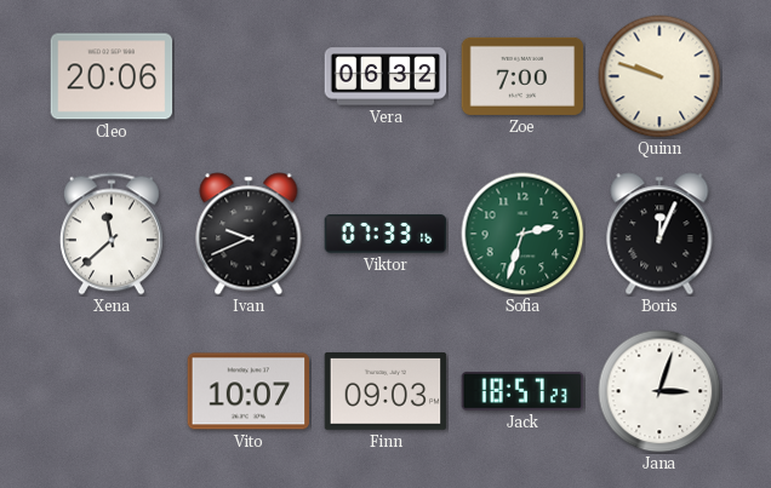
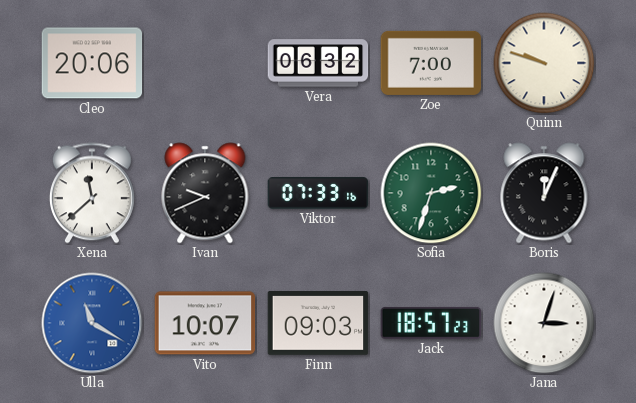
Ulla: none -> 11:20
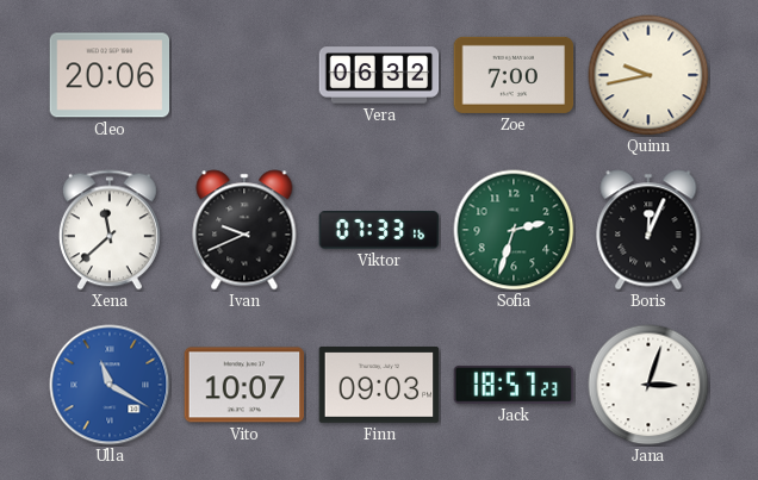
Quinn: 9:48 -> 9:43
